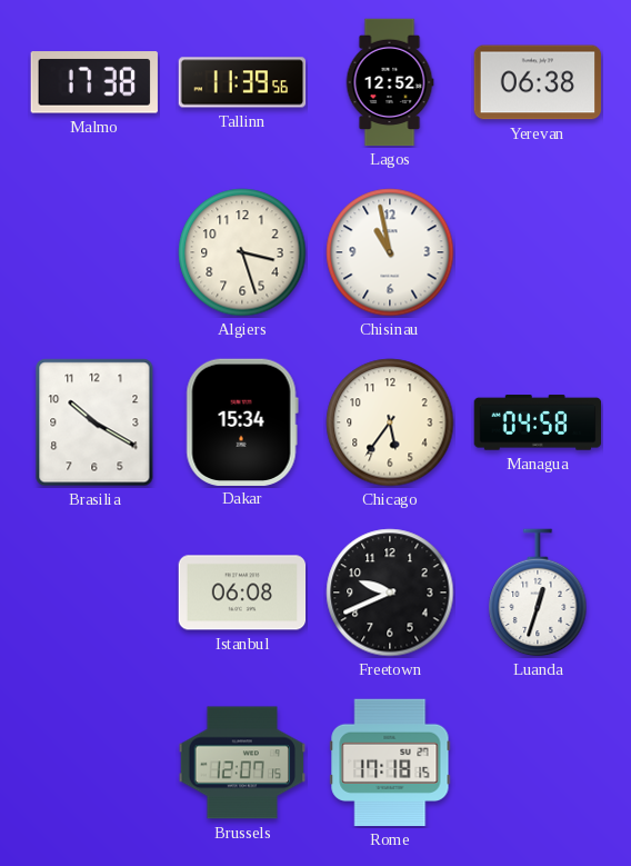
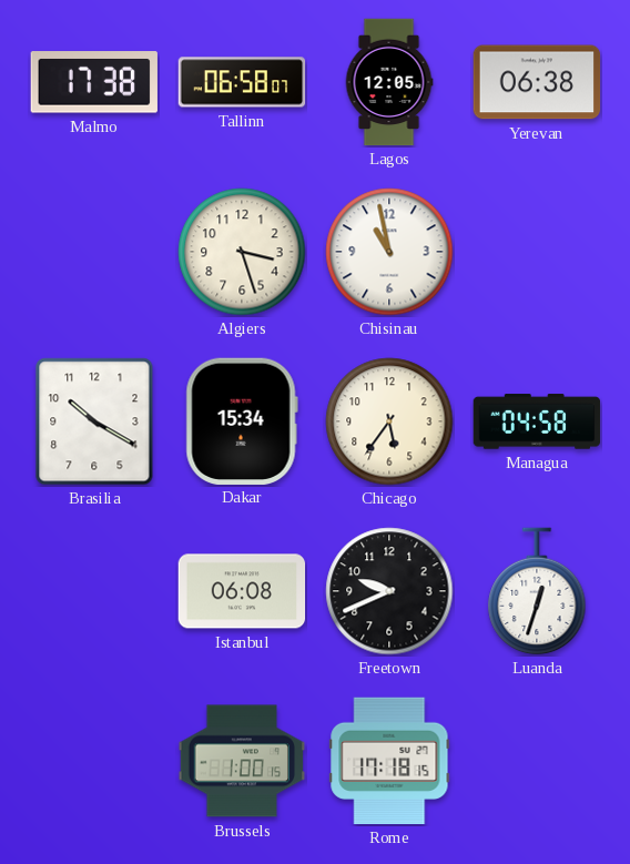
Tallinn: 11:39 -> 06:58
Lagos: 12:52 -> 12:05
Brussels: 12:07 -> 1:00
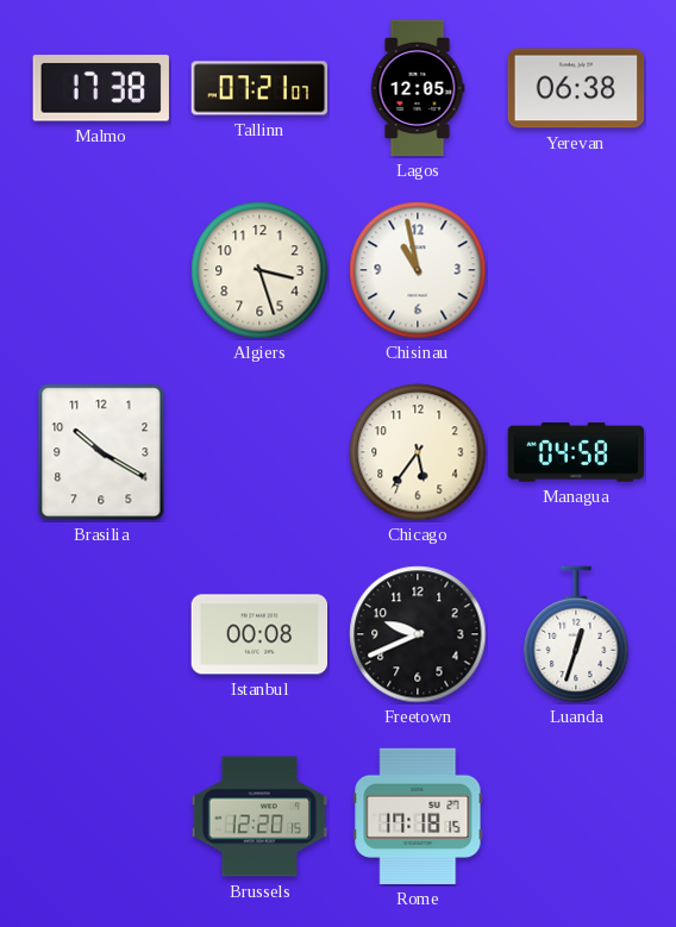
Tallinn: 06:58 -> 07:21
Dakar: 15:34 -> none
Istanbul: 06:08 -> 00:08
Brussels: 1:00 -> 12:20
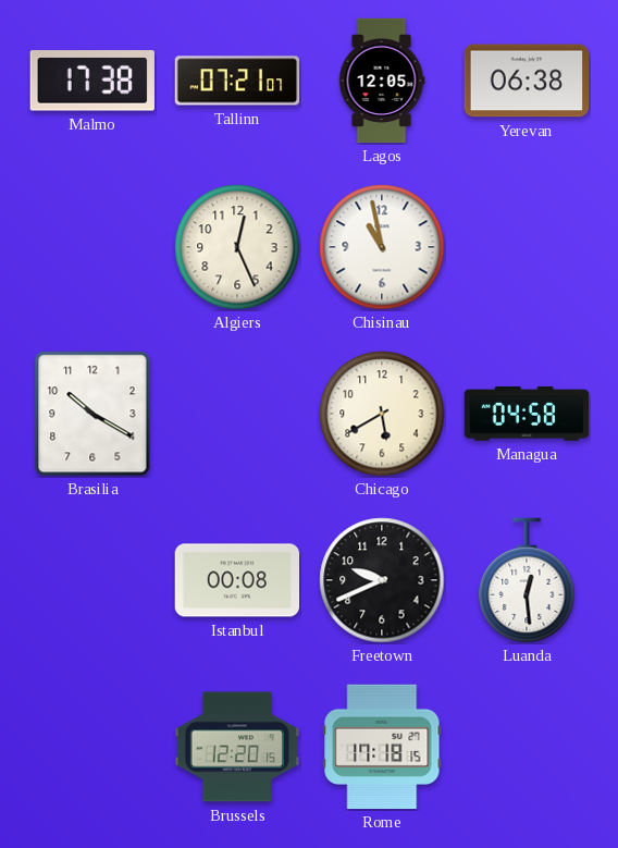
Algiers: 3:27 -> 12:26
Chicago: 5:36 -> 5:40
Luanda: 12:33 -> 12:29
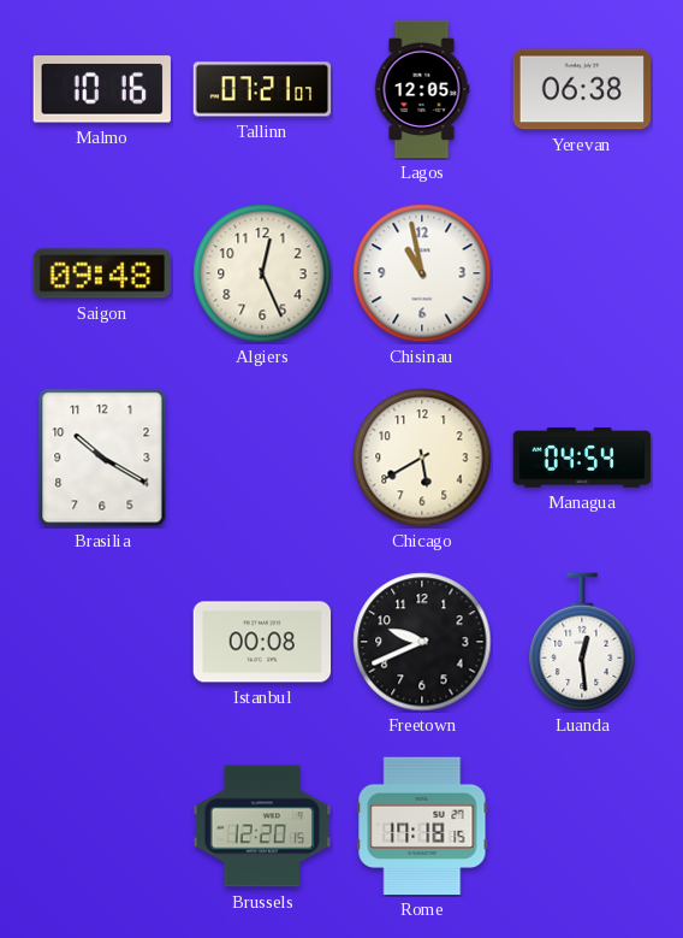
Malmo: 17:38 -> 10:16
Saigon: none -> 09:48
Managua: 04:58 -> 04:54
